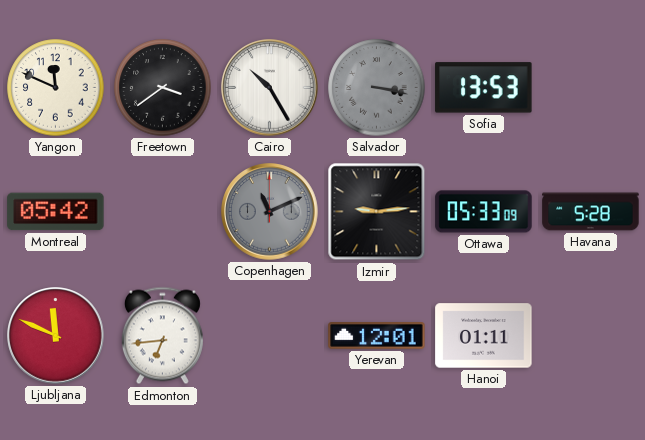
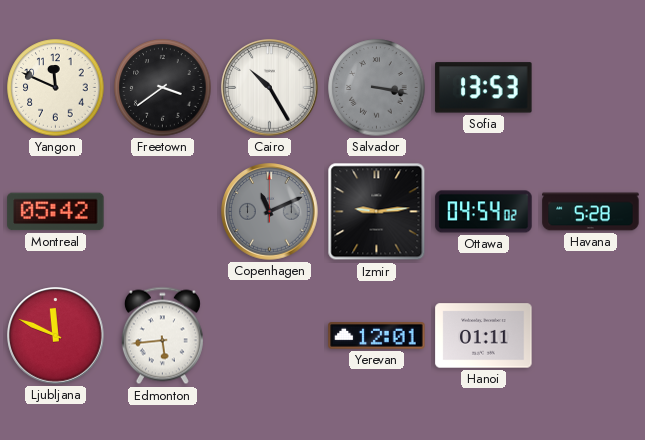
Ottawa: 05:33 -> 04:54
Edmonton: 6:44 -> 5:44
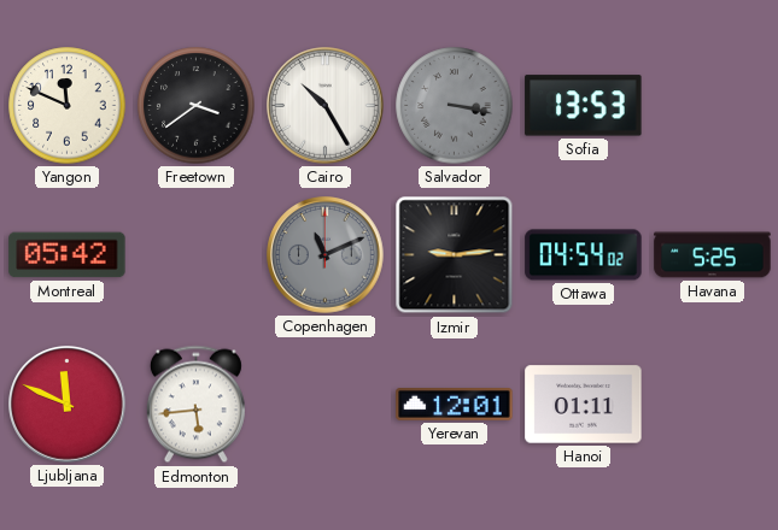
Havana: 5:28 -> 5:25
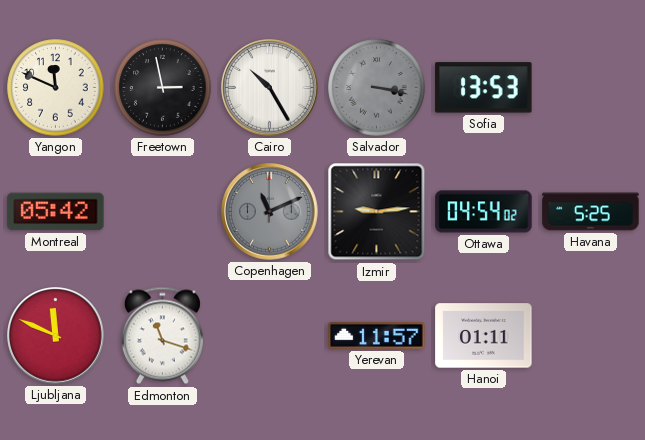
Freetown: 3:39 -> 2:58
Edmonton: 5:44 -> 11:18
Yerevan: 12:01 -> 11:57
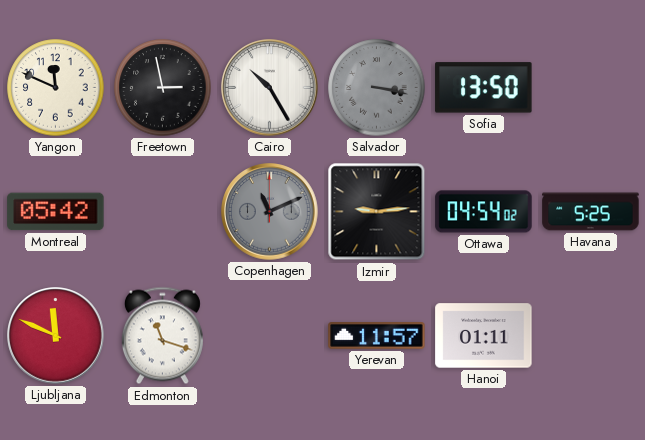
Sofia: 13:53 -> 13:50
